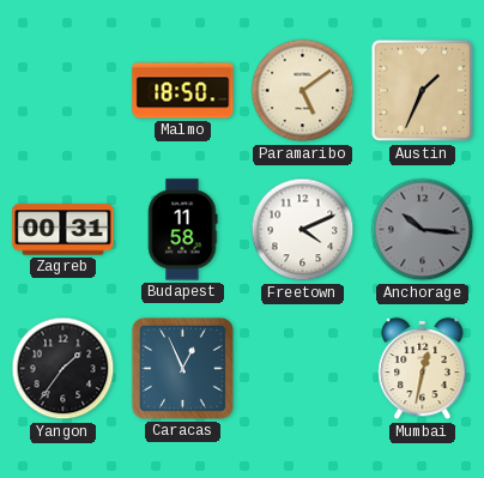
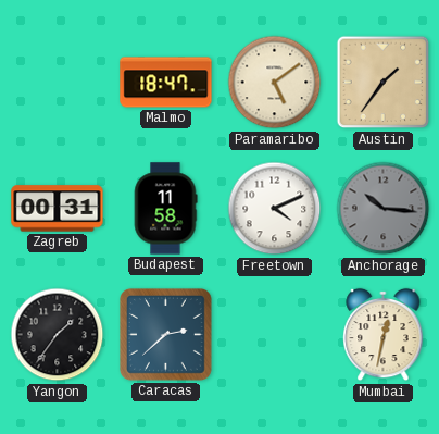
Malmo: 18:50 -> 18:47
Austin: 1:34 -> 1:36
Caracas: 12:56 -> 2:38
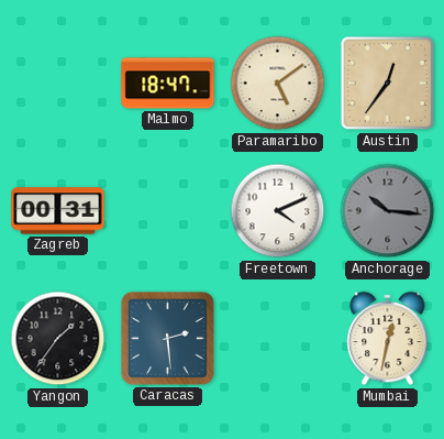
Austin: 1:36 -> 12:36
Budapest: 11:58 -> none
Caracas: 2:38 -> 2:29
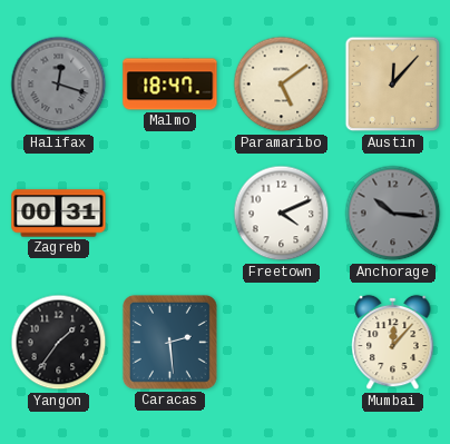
Halifax: none -> 12:18
Austin: 12:36 -> 12:07
Mumbai: 12:32 -> 12:07
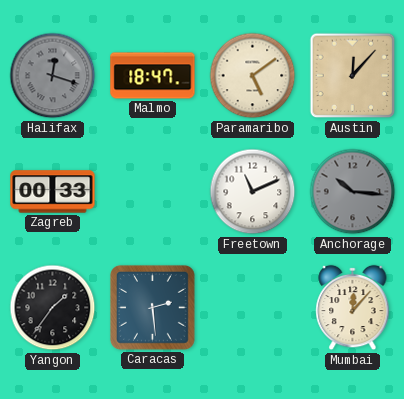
Zagreb: 00:31 -> 00:33
Freetown: 4:11 -> 11:11
